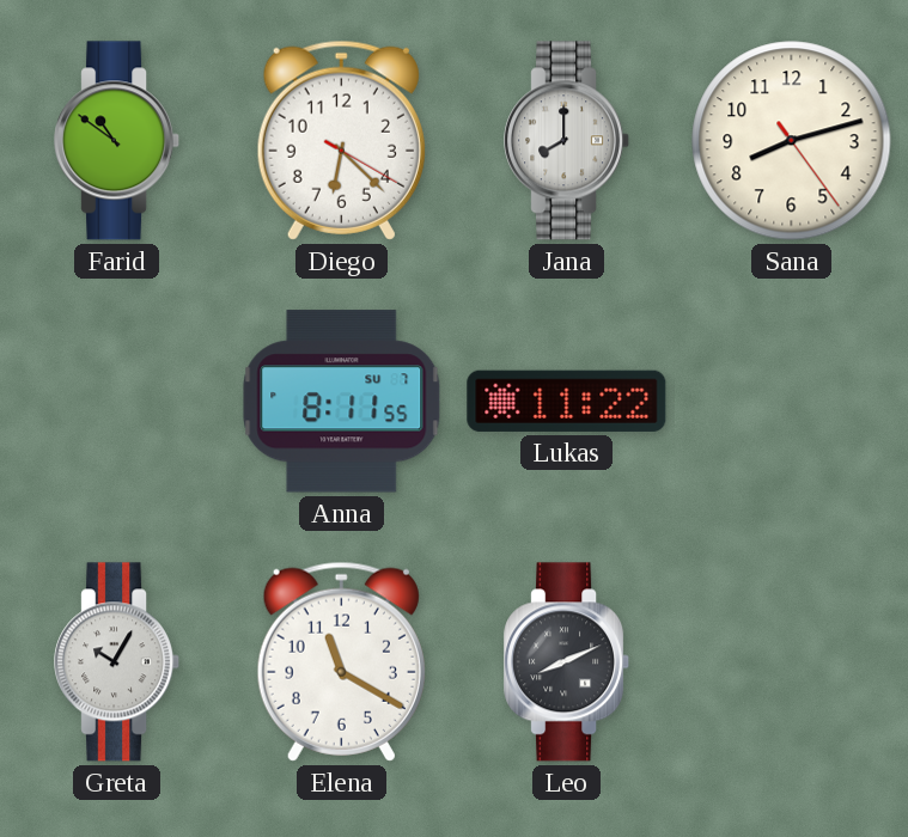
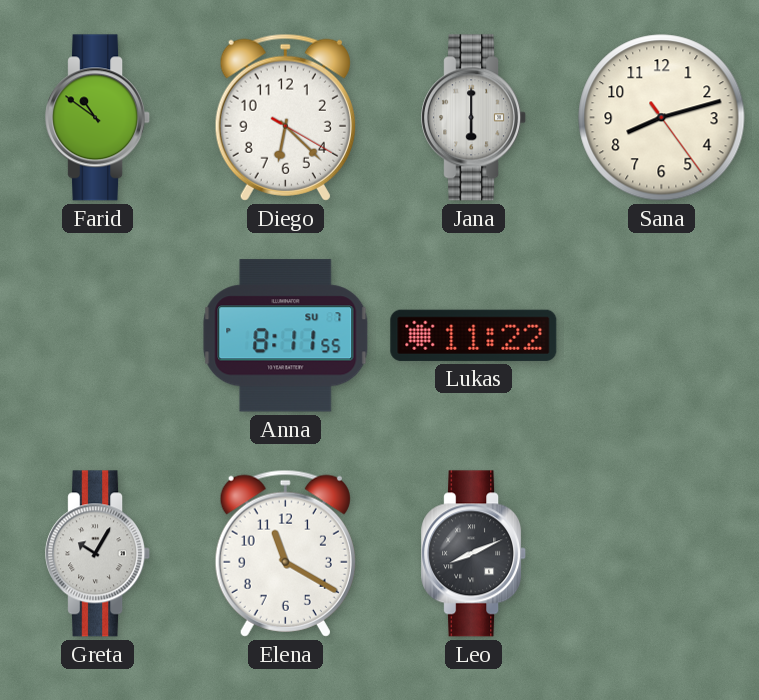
Jana: 8:00 -> 6:00
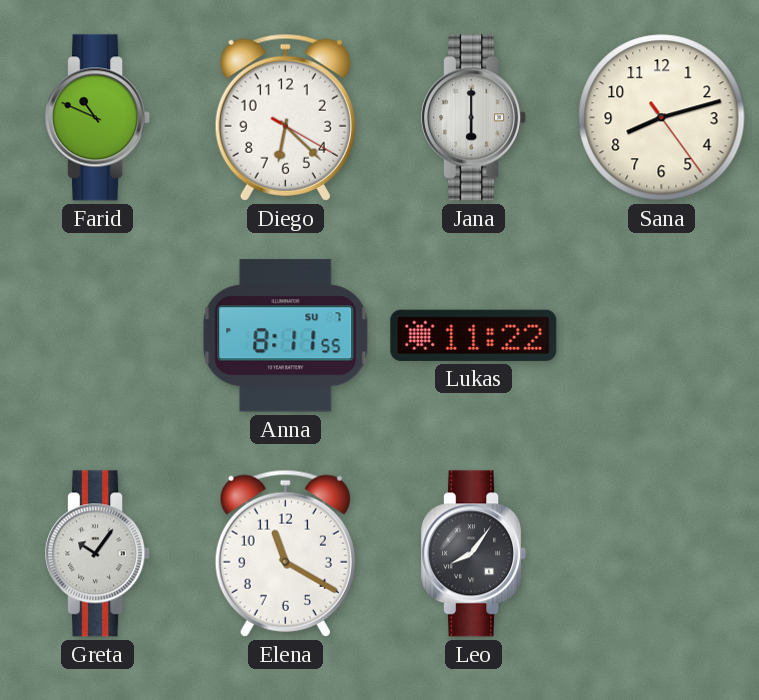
Farid: 10:51 -> 10:49
Greta: 10:05 -> 10:06
Leo: 8:11 -> 8:06
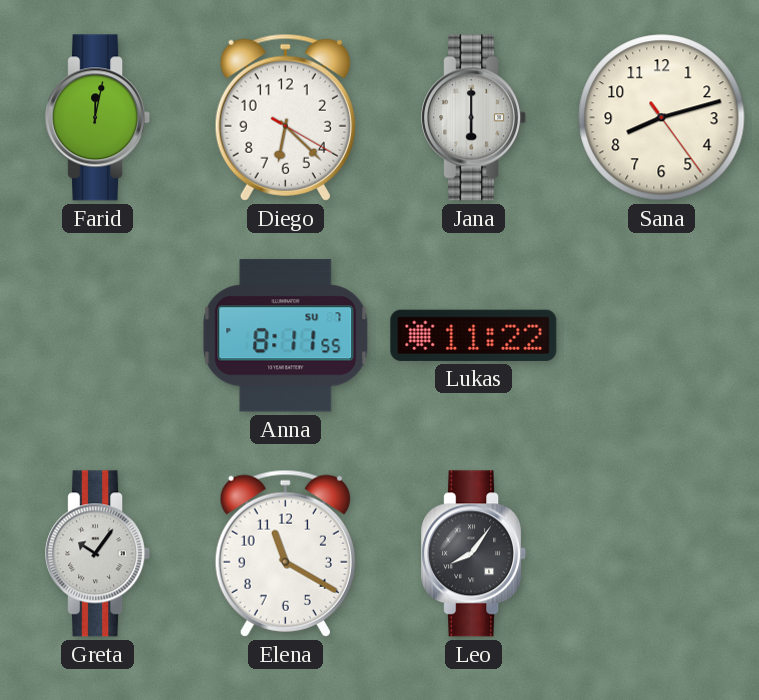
Farid: 10:49 -> 12:02
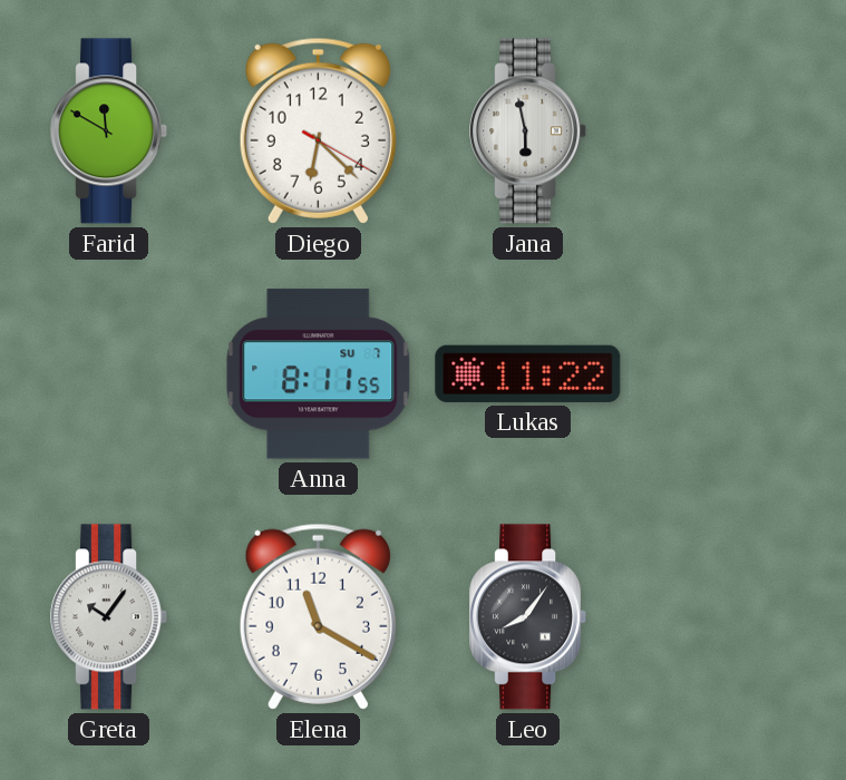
Farid: 12:02 -> 11:50
Jana: 6:00 -> 5:58
Sana: 8:12 -> none
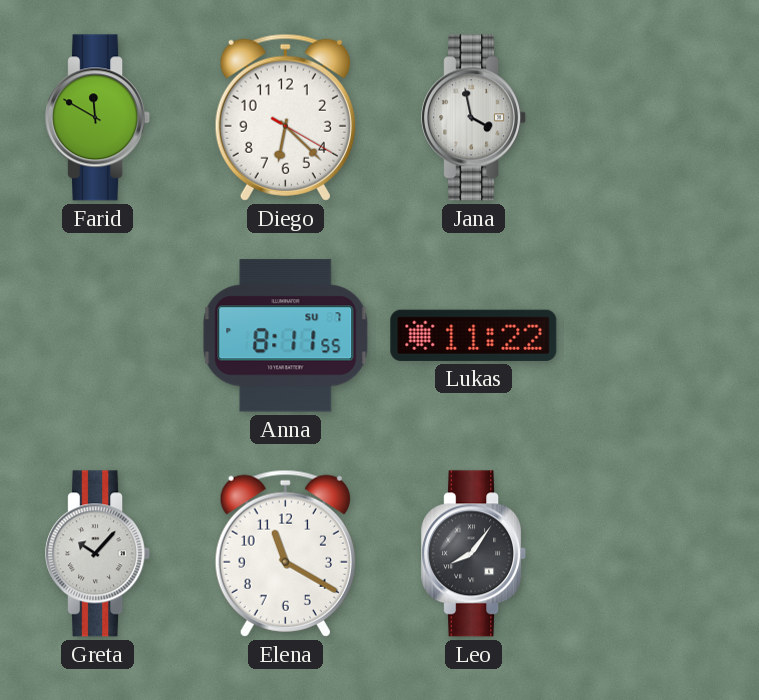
Jana: 5:58 -> 3:58
Greta: 10:06 -> 10:07
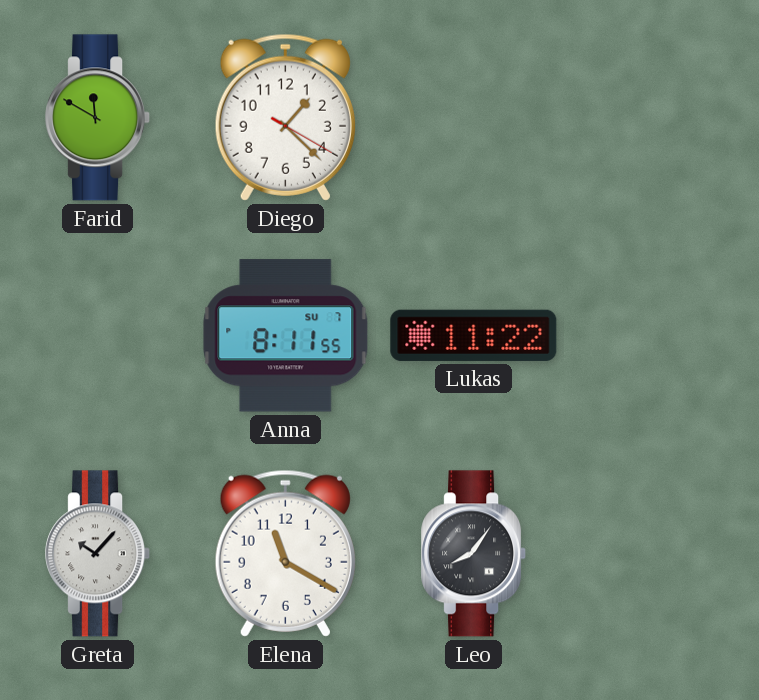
Diego: 6:22 -> 1:22
Jana: 3:58 -> none
